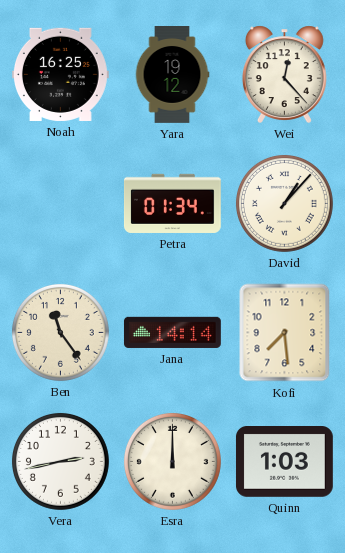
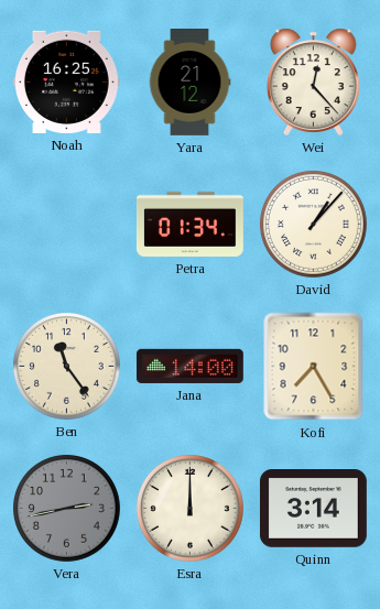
Yara: 19:12 -> 21:12
Jana: 14:14 -> 14:00
Kofi: 7:29 -> 7:25
Vera dial: white -> grey
Quinn: 1:03 -> 3:14
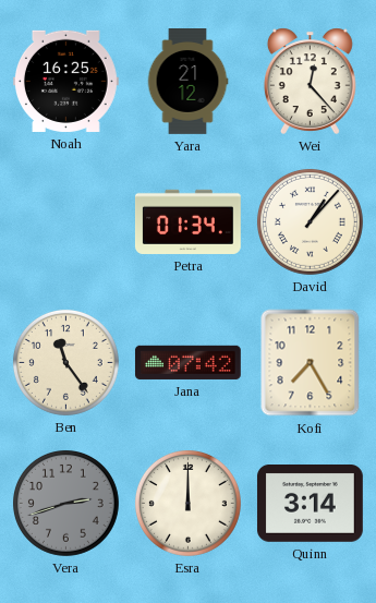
Jana: 14:00 -> 07:42
Vera: 2:43 -> 2:42
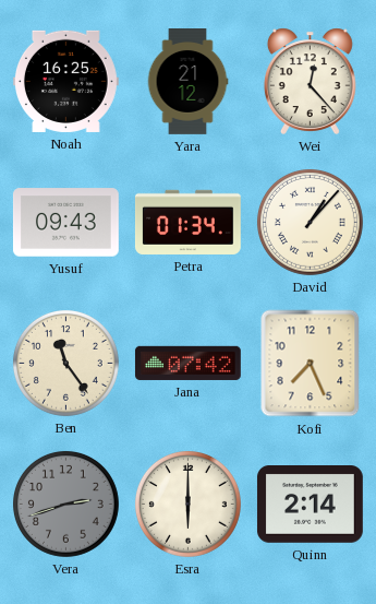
Yusuf: none -> 09:43
Kofi: 7:25 -> 7:26
Esra: 12:00 -> 6:00
Quinn: 3:14 -> 2:14
